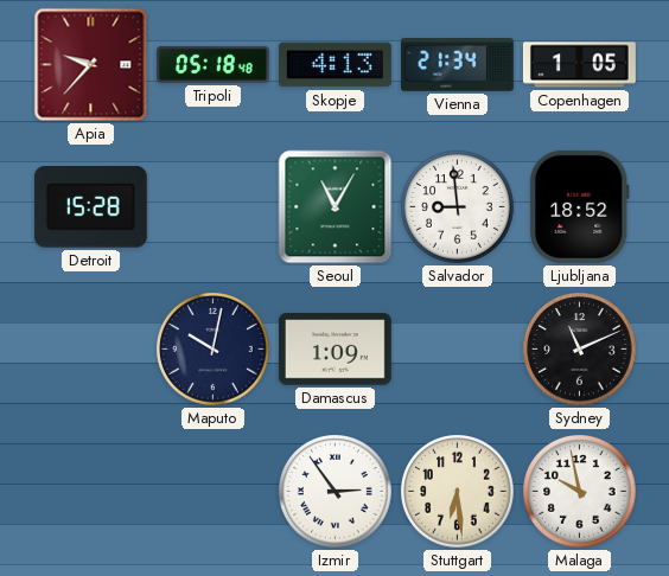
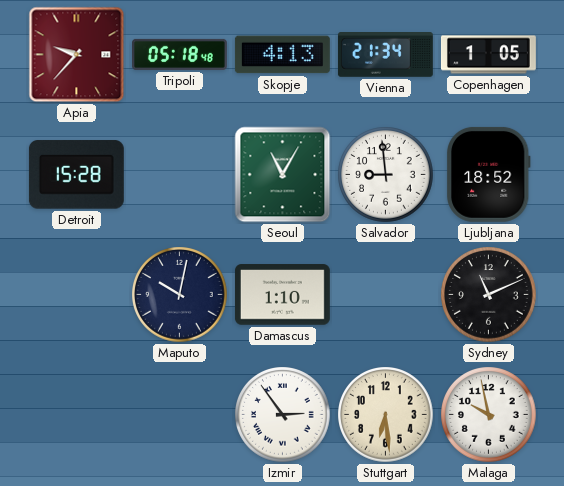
Damascus: 1:09 -> 1:10
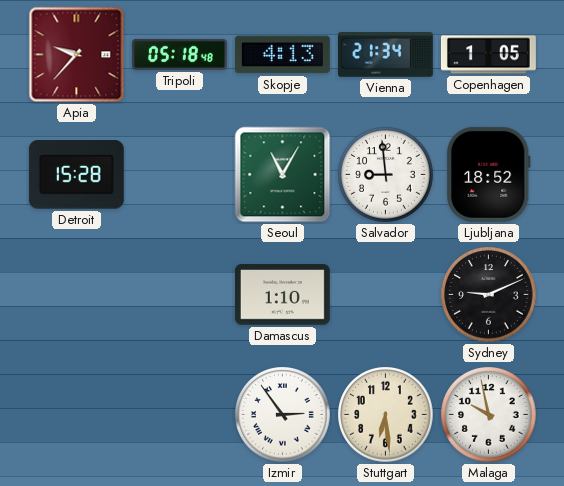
Maputo: 10:02 -> none
Sydney: 11:11 -> 9:11
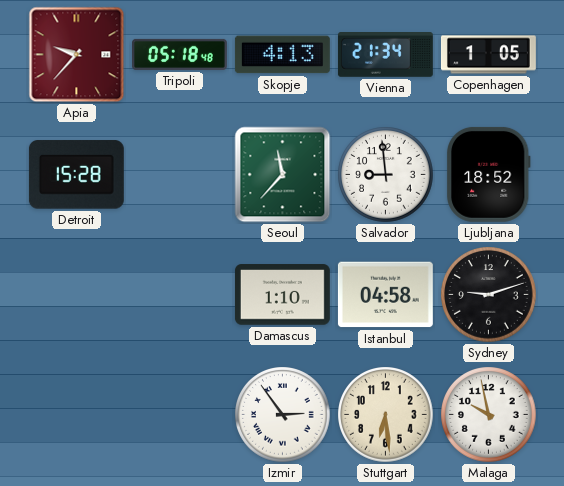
Seoul: 11:05 -> 11:37
Istanbul: none -> 04:58
Sydney: 9:11 -> 9:12
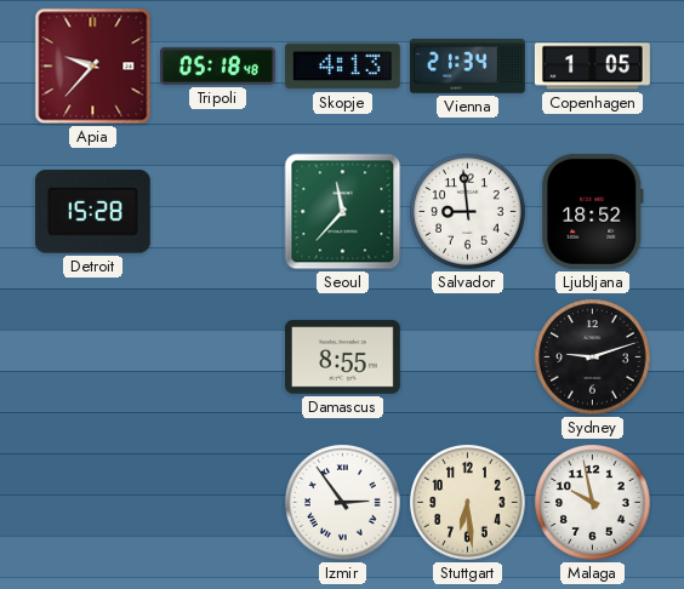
Damascus: 1:10 -> 8:55
Istanbul: 04:58 -> none
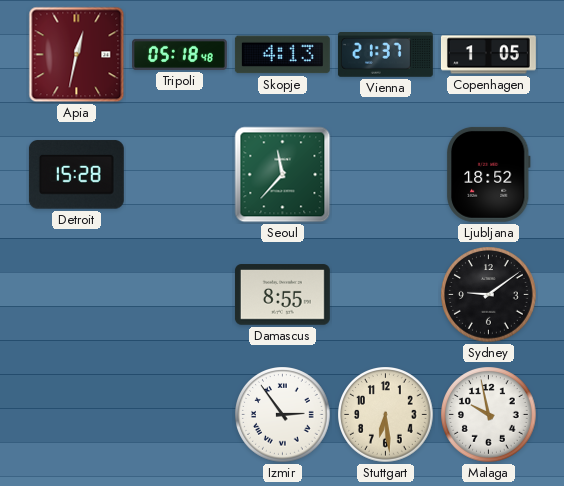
Apia: 9:37 -> 12:32
Vienna: 21:34 -> 21:37
Salvador: 8:59 -> none
Sydney: 9:12 -> 9:09
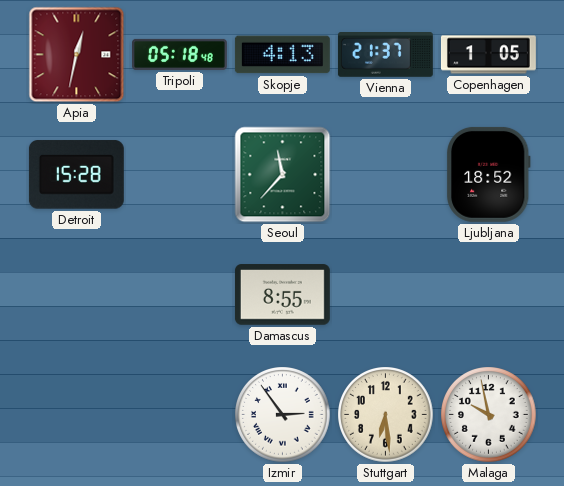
Sydney: 9:09 -> none
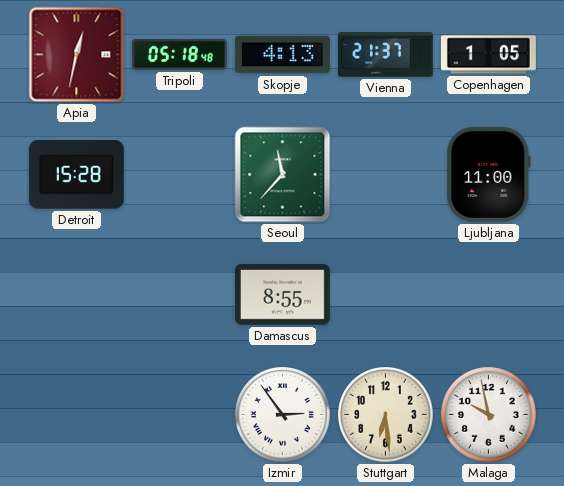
Ljubljana: 18:52 -> 11:00
